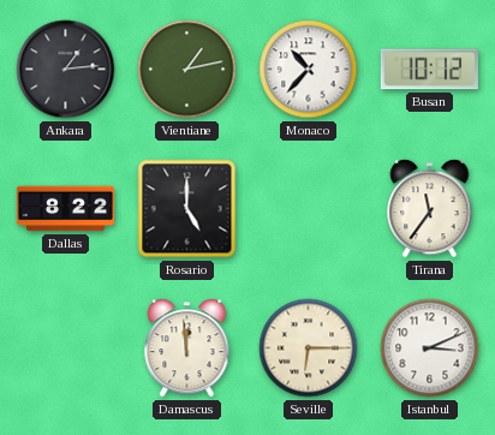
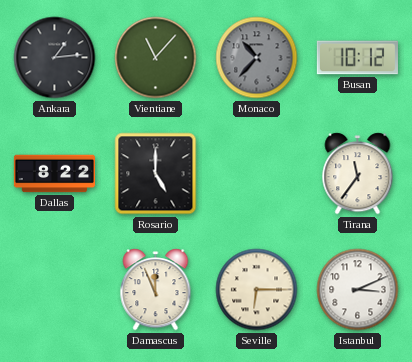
Vientiane: 1:13 -> 11:07
Monaco dial: white -> grey
Damascus: 11:59 -> 11:56
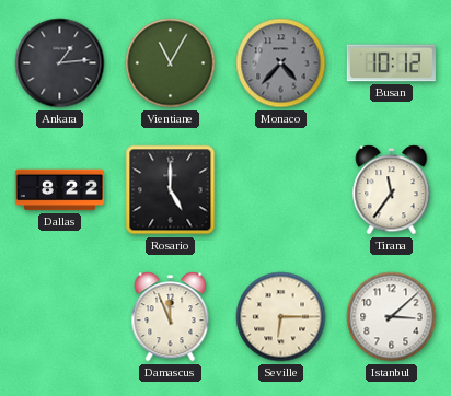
Vientiane: 11:07 -> 11:05
Monaco: 10:37 -> 4:37
Istanbul: 3:11 -> 3:08
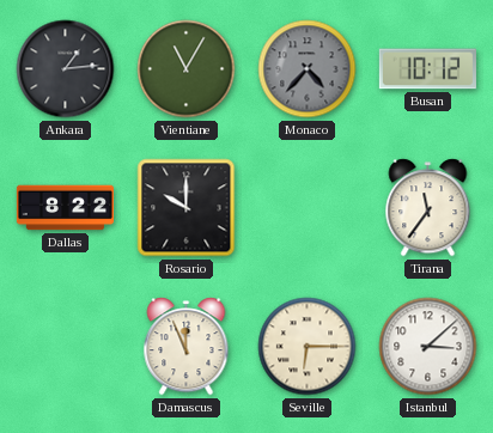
Rosario: 5:00 -> 10:00
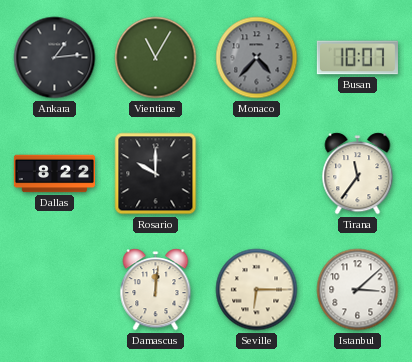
Busan: 10:12 -> 10:07
Damascus: 11:56 -> 12:01
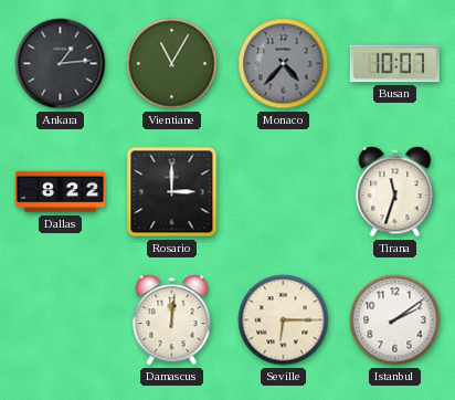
Rosario: 10:00 -> 3:00
Tirana: 11:36 -> 11:33
Istanbul: 3:08 -> 2:09
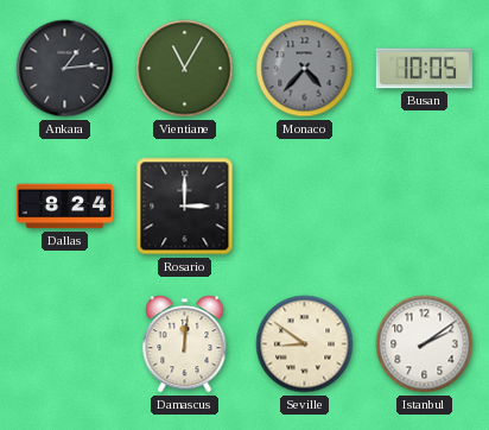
Busan: 10:07 -> 10:05
Dallas: 8:22 -> 8:24
Tirana: 11:33 -> none
Seville: 6:15 -> 8:51
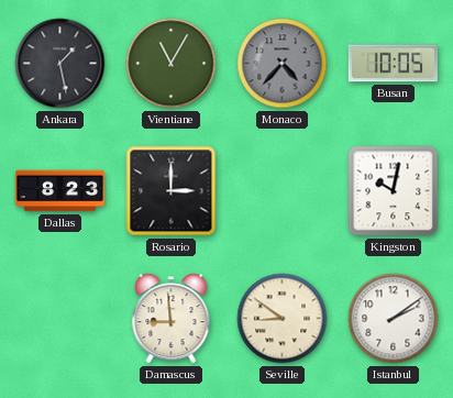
Ankara: 1:14 -> 1:28
Dallas: 8:24 -> 8:23
Kingston: none -> 10:02
Damascus: 12:01 -> 8:59
